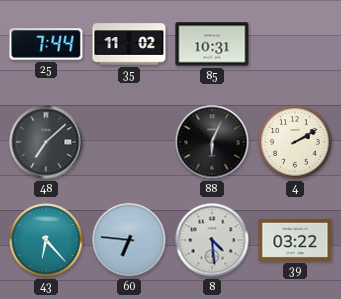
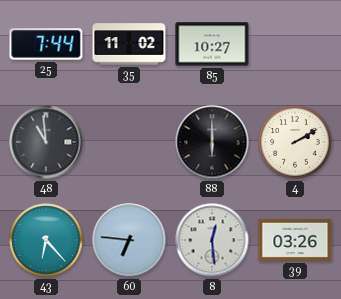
85: 10:31 -> 10:27
48: 7:08 -> 10:59
88: 6:04 -> 6:00
8: 4:29 -> 12:29
39: 03:22 -> 03:26
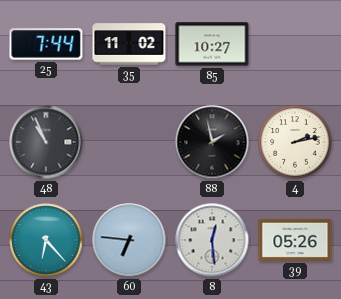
48: 10:59 -> 10:56
88: 6:00 -> 1:58
4: 2:10 -> 2:13
39: 03:26 -> 05:26
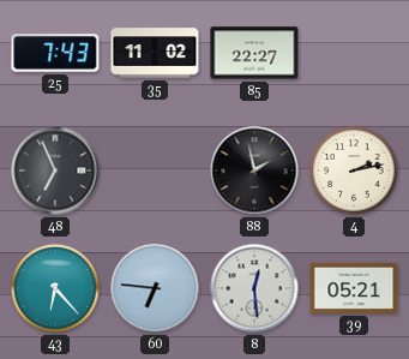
25: 7:44 -> 7:43
85: 10:27 -> 22:27
48: 10:56 -> 6:56
39: 05:26 -> 05:21
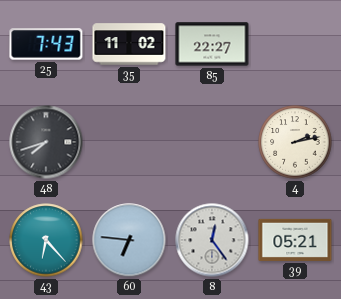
48: 6:56 -> 7:42
88: 1:58 -> none
8: 12:29 -> 12:24
